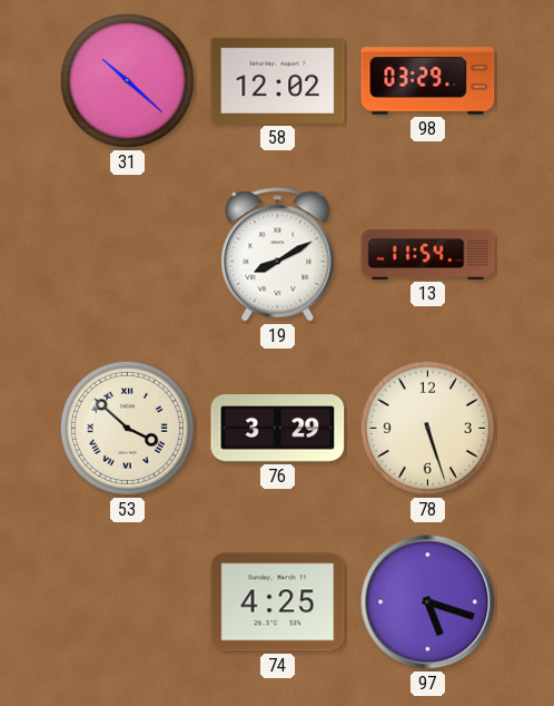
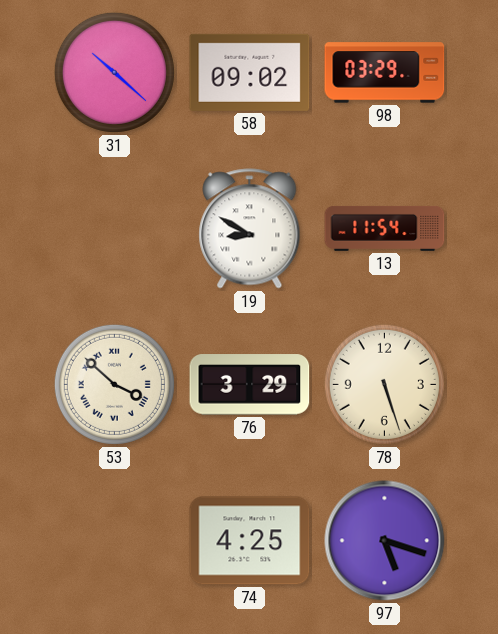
58: 12:02 -> 09:02
19: 8:10 -> 8:50
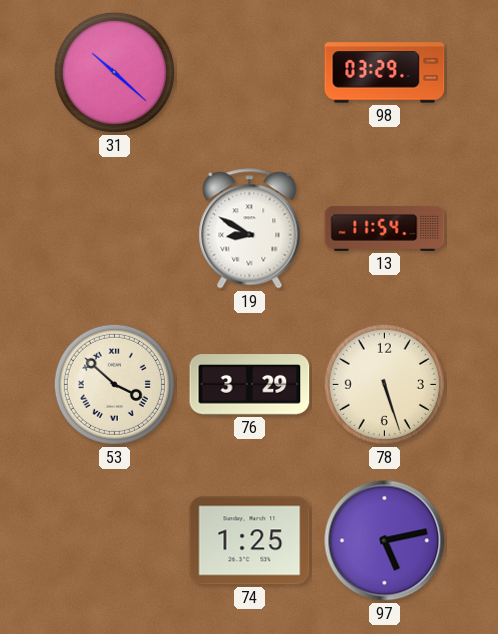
58: 09:02 -> none
74: 4:25 -> 1:25
97: 5:18 -> 5:13
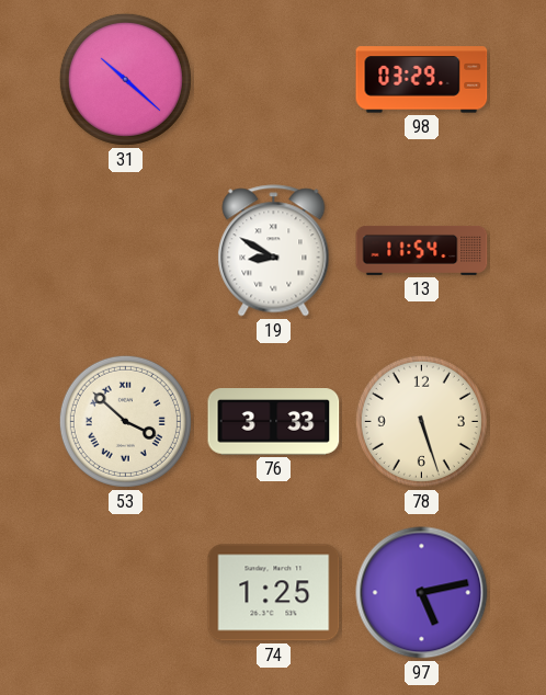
76: 3:29 -> 3:33
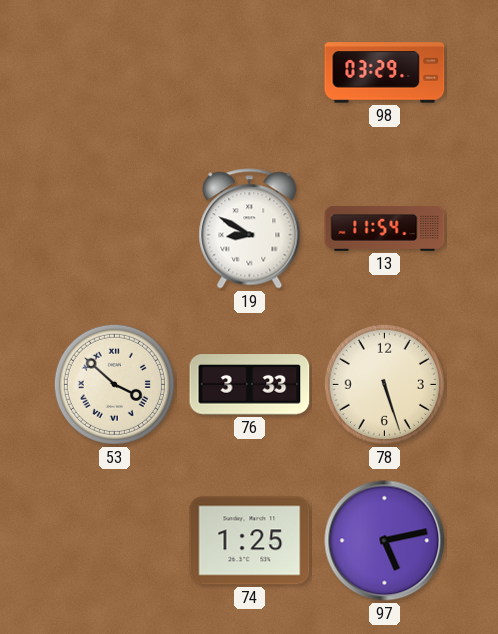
31: 10:22 -> none
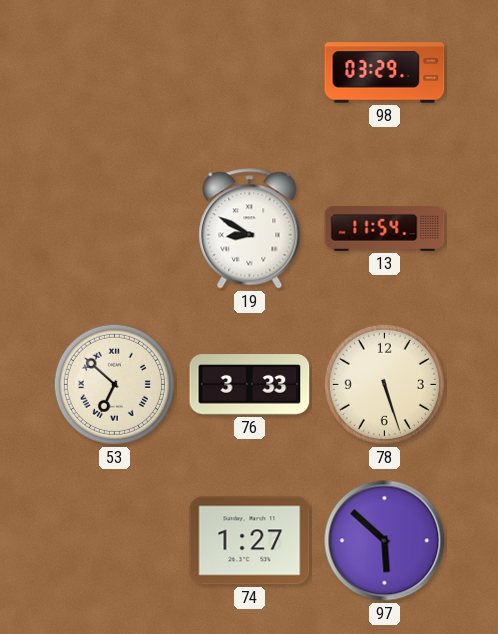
53: 3:52 -> 6:52
74: 1:25 -> 1:27
97: 5:13 -> 5:52
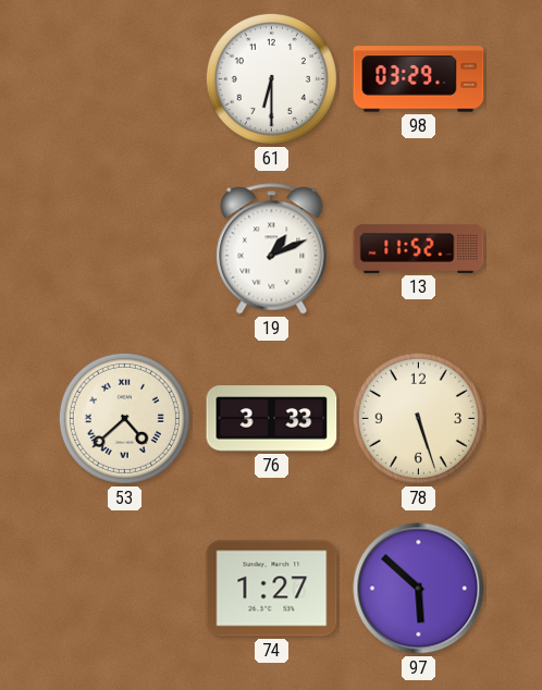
61: none -> 6:30
19: 8:50 -> 1:11
13: 11:54 -> 11:52
53: 6:52 -> 4:38
